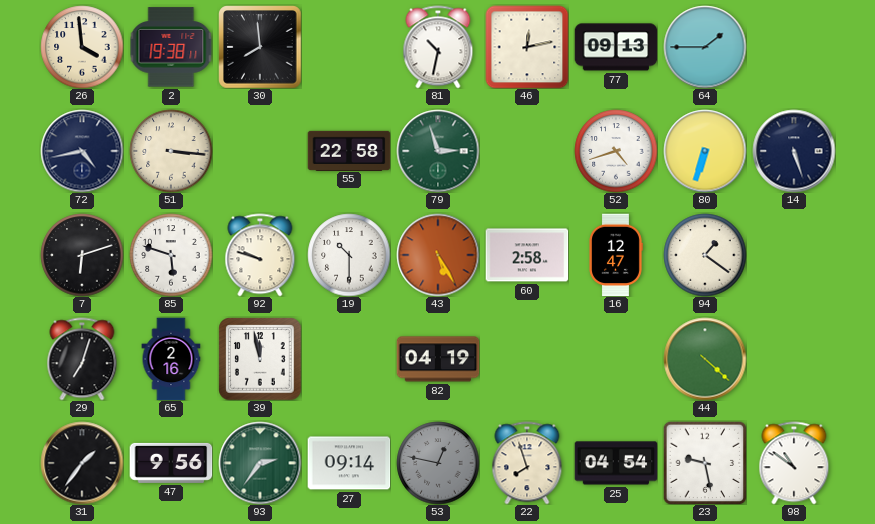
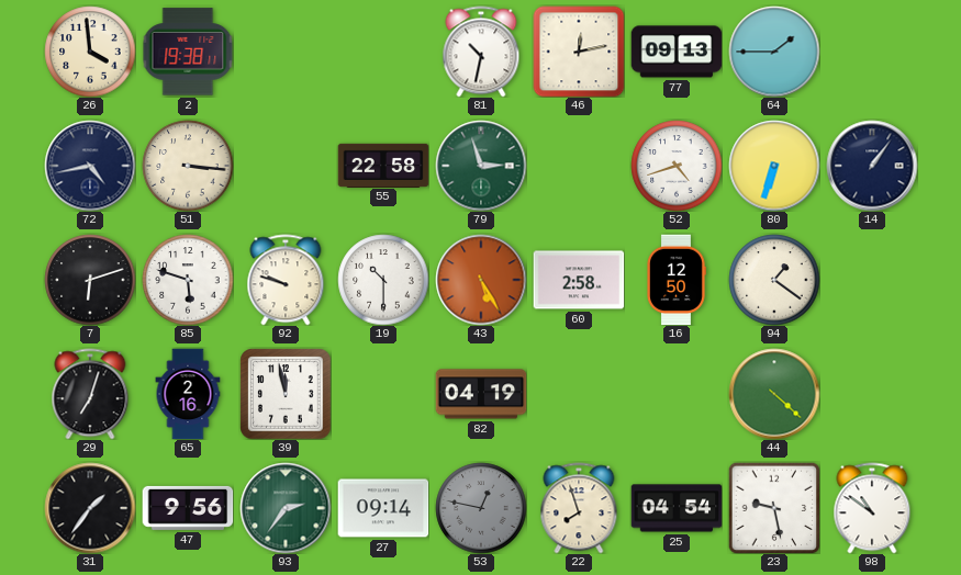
30: 7:59 -> none
14: 5:27 -> 1:06
16: 12:47 -> 12:50
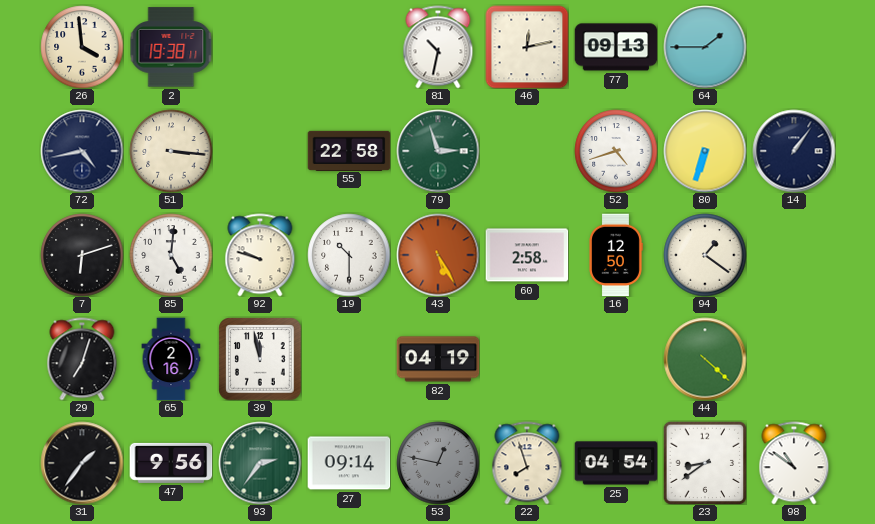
85: 5:48 -> 5:01
23: 9:28 -> 8:39
